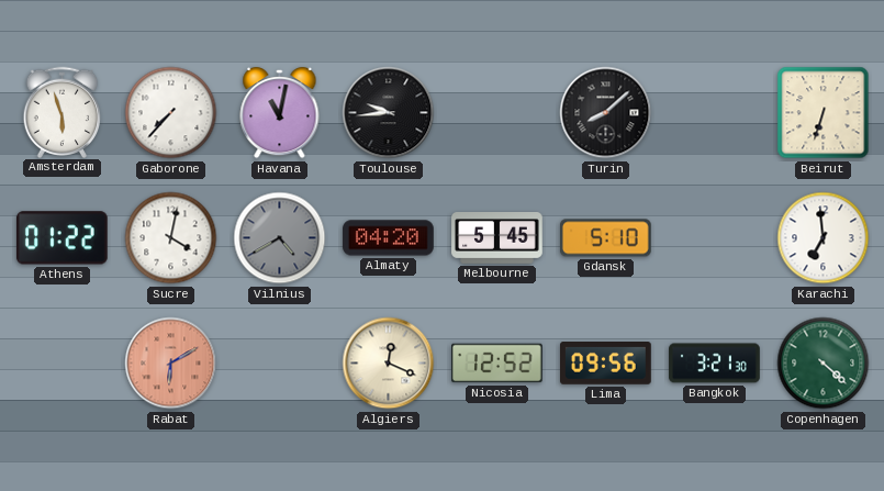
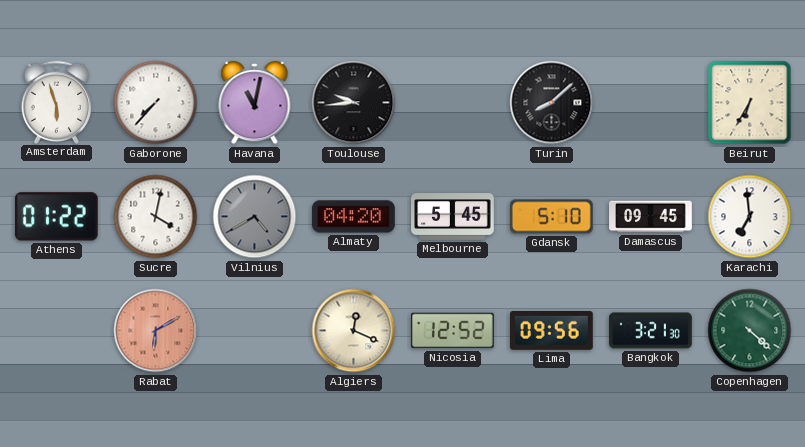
Beirut: 6:33 -> 6:35
Damascus: none -> 09:45
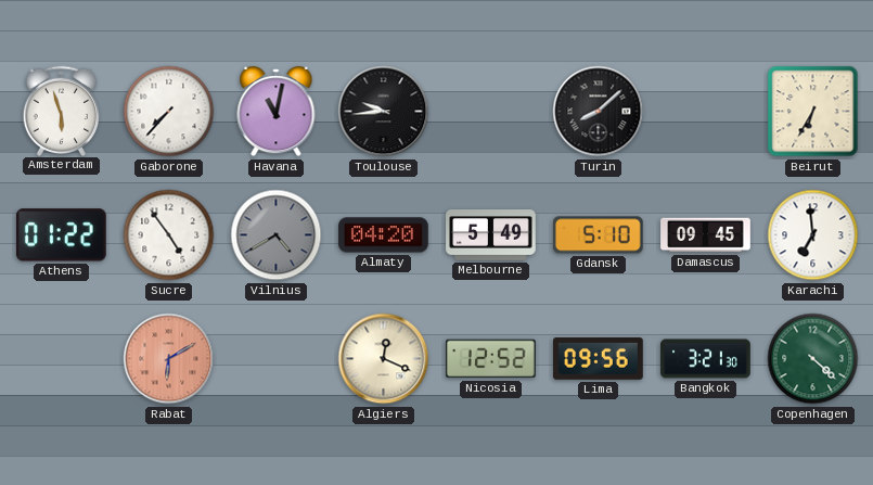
Sucre: 4:02 -> 4:54
Melbourne: 5:45 -> 5:49
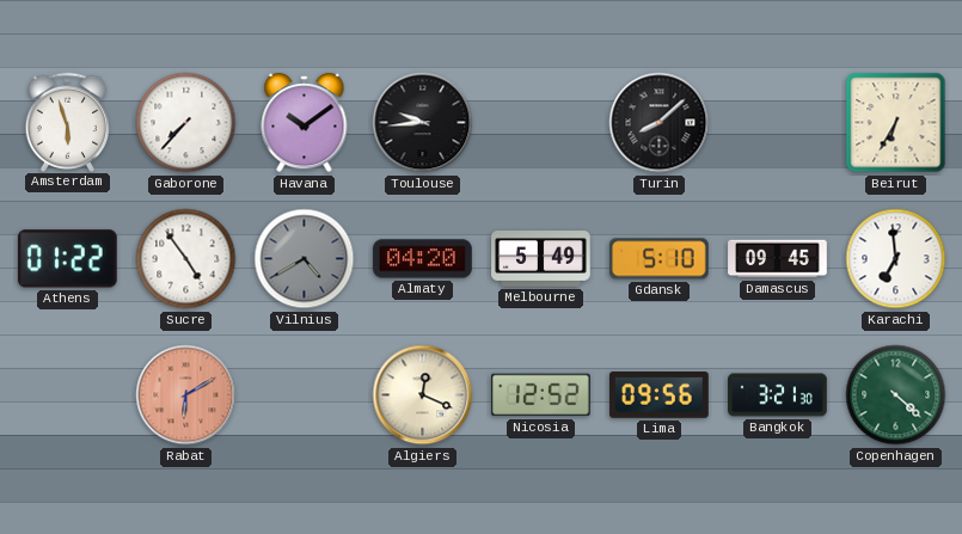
Havana: 11:02 -> 10:09
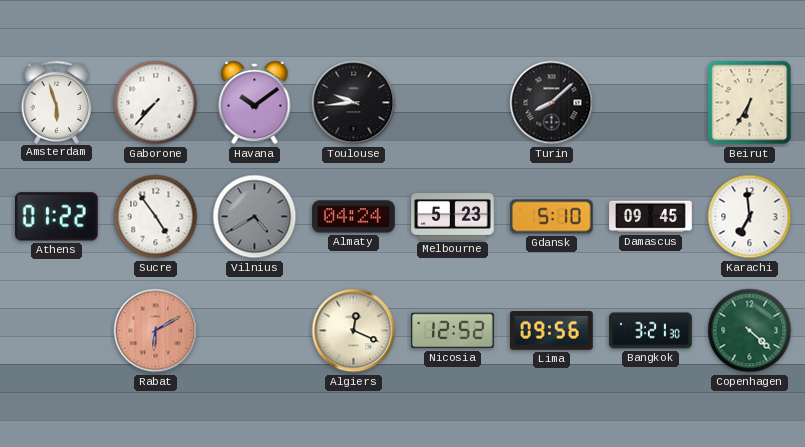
Almaty: 04:20 -> 04:24
Melbourne: 5:49 -> 5:23
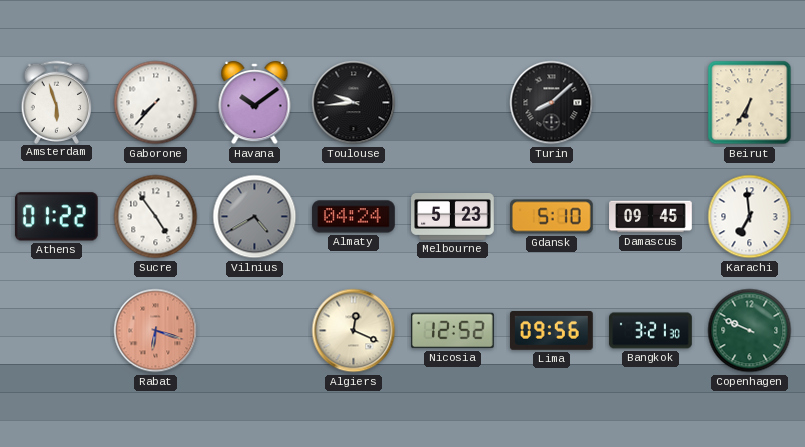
Rabat: 6:10 -> 6:18
Copenhagen: 4:22 -> 9:49
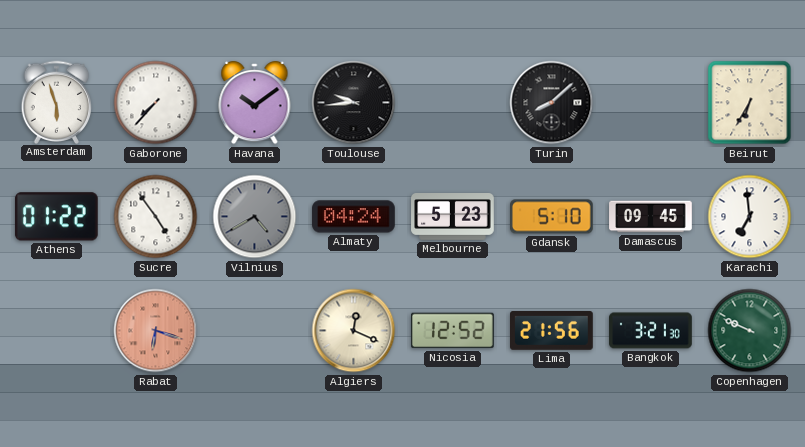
Lima: 09:56 -> 21:56
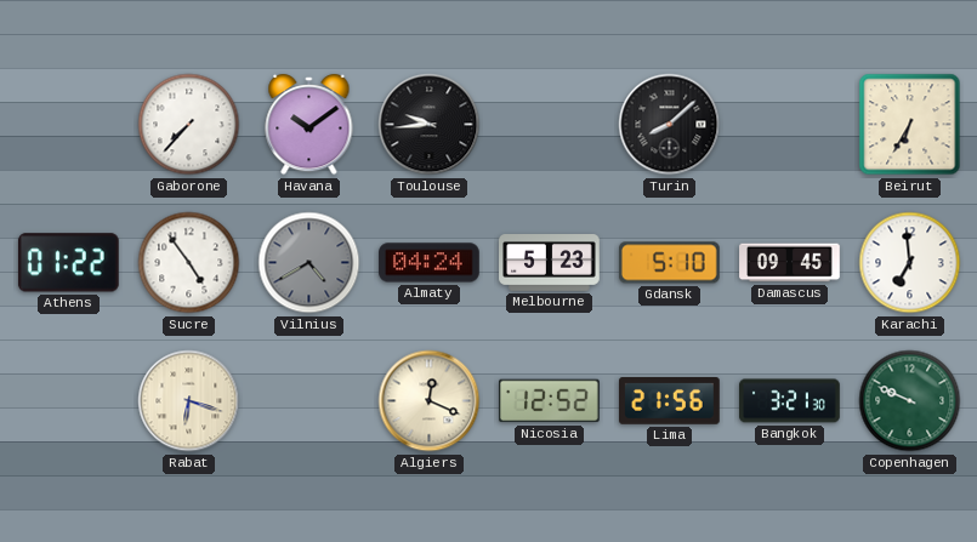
Amsterdam: 5:57 -> none
Rabat dial: salmon -> cream
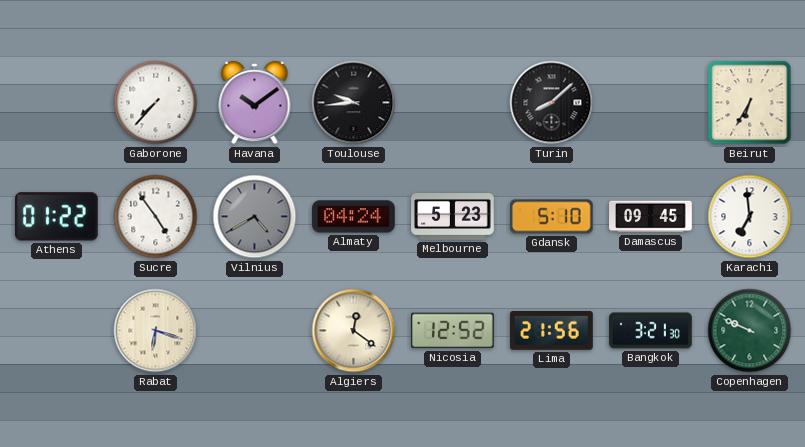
Algiers: 12:19 -> 12:21
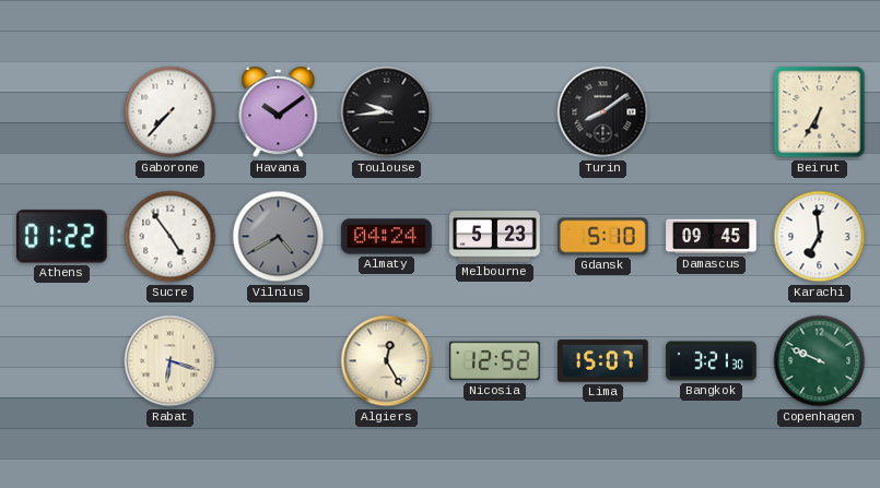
Turin: 8:08 -> 8:09
Algiers: 12:21 -> 12:25
Lima: 21:56 -> 15:07
